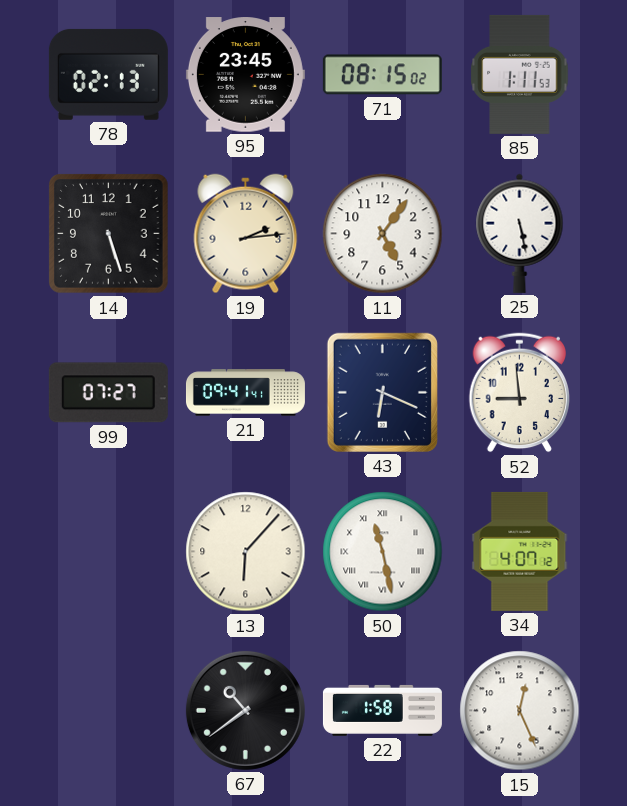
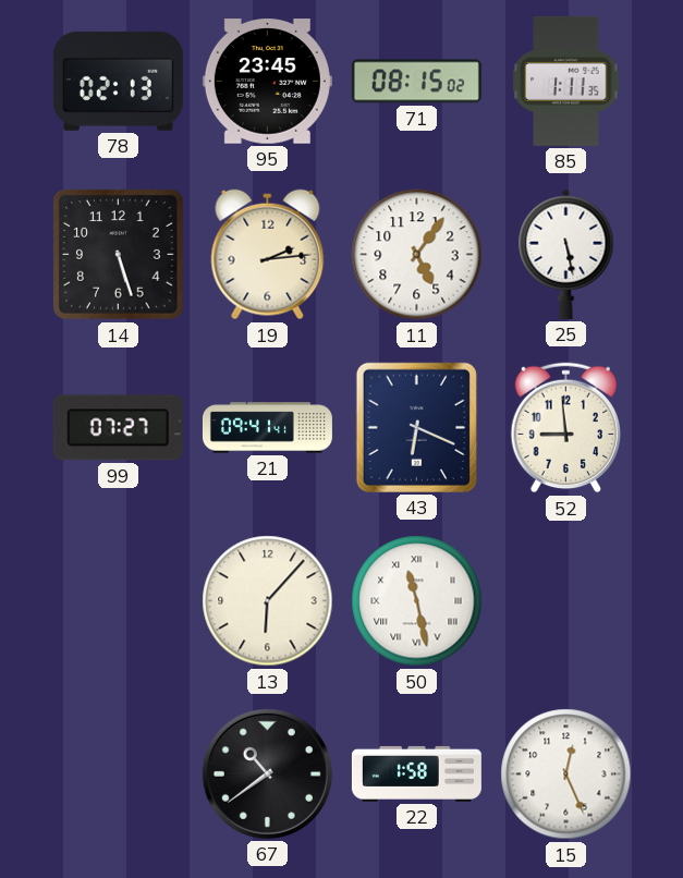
85: 1:11:53 -> 1:11:35
34: 4:07 -> none
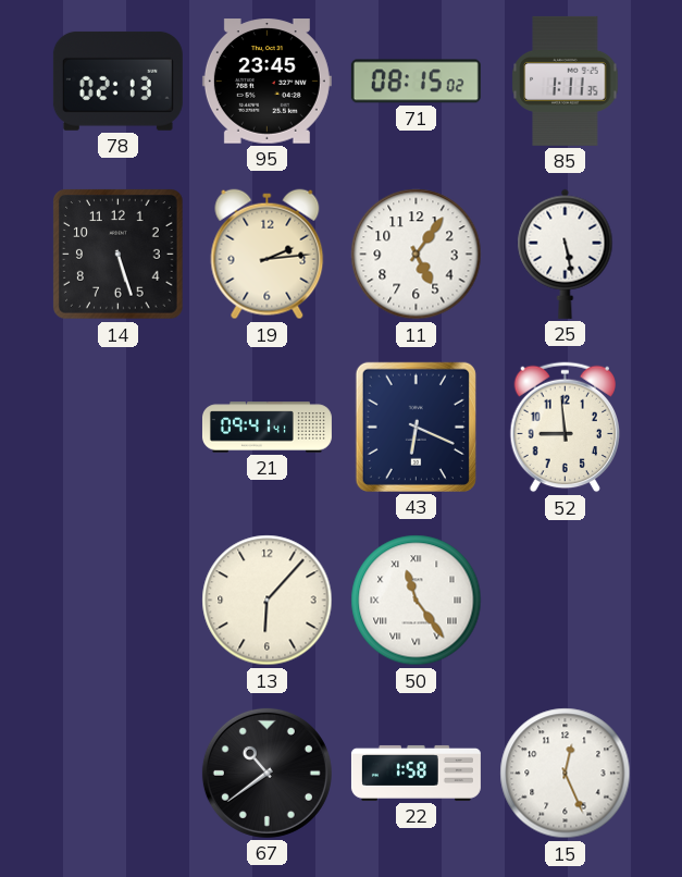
99: 07:27 -> none
50: 11:28 -> 11:24
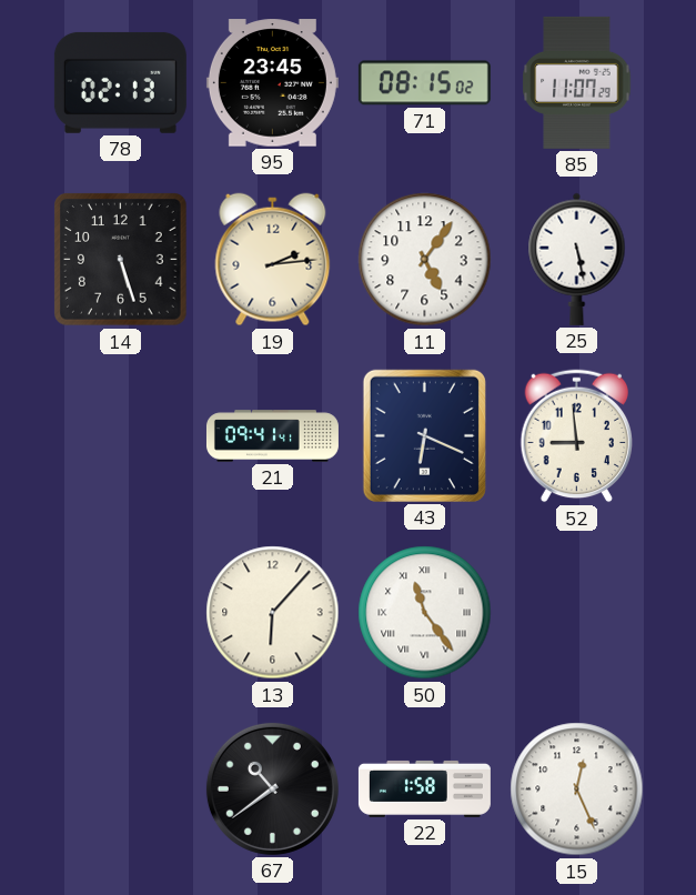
85: 1:11 -> 11:07
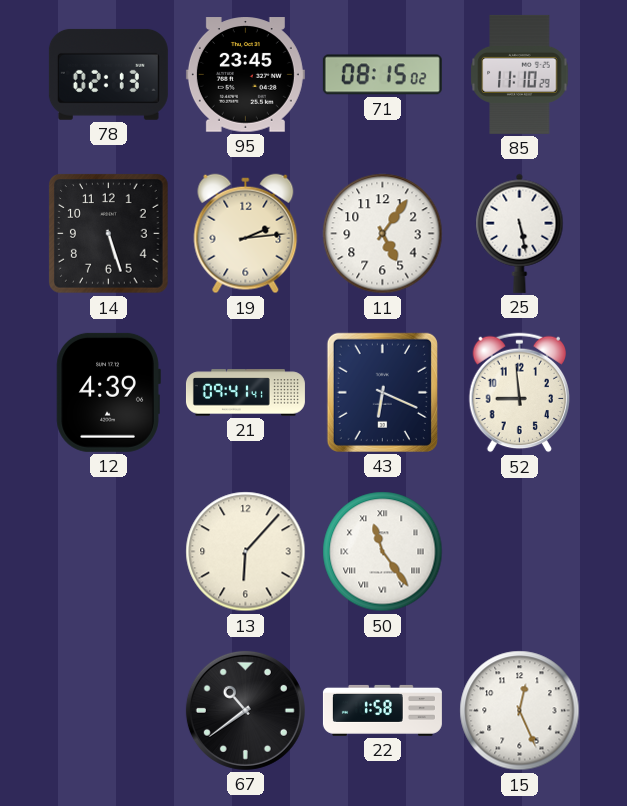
85: 11:07 -> 11:10
12: none -> 4:39
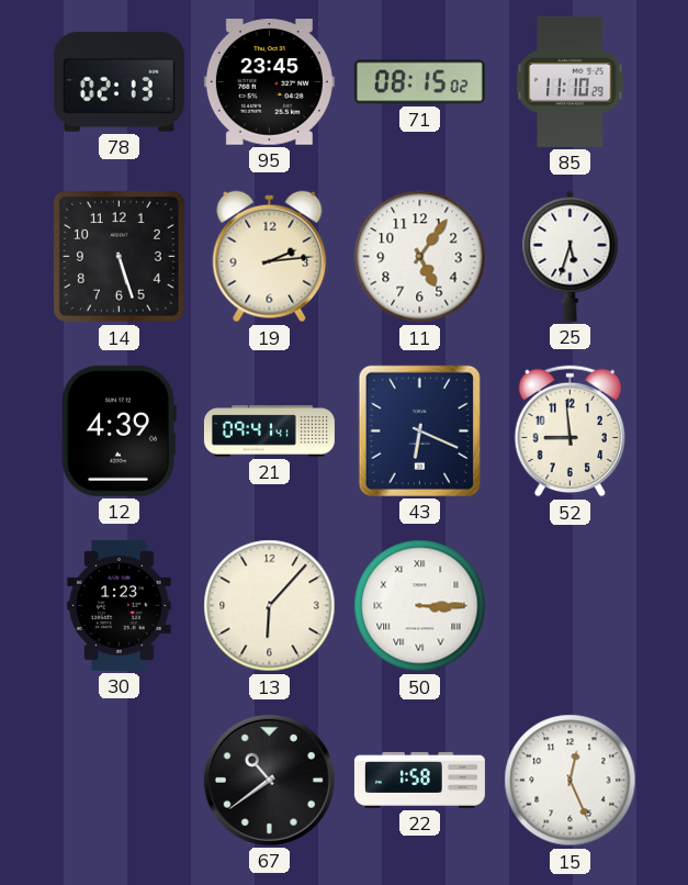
25: 5:28 -> 5:33
30: none -> 1:23
50: 11:24 -> 3:15
